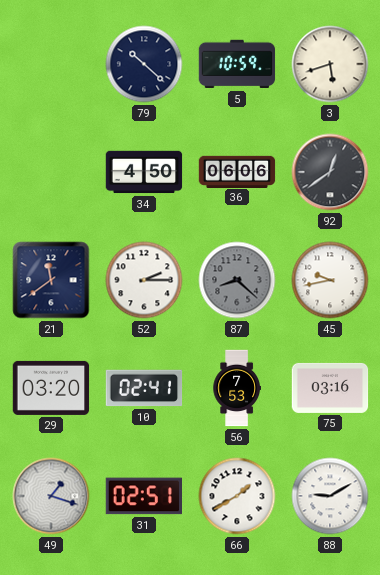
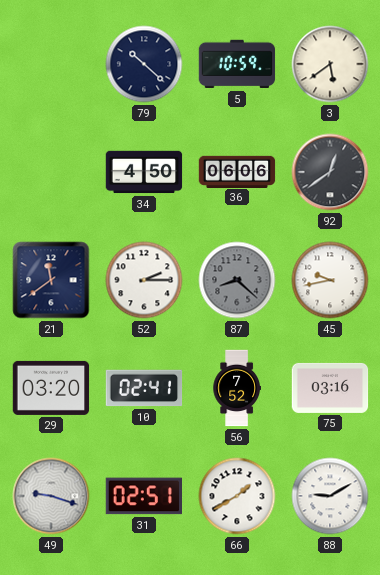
3: 5:42 -> 5:39
56: 7:53 -> 7:52
49: 1:18 -> 9:18
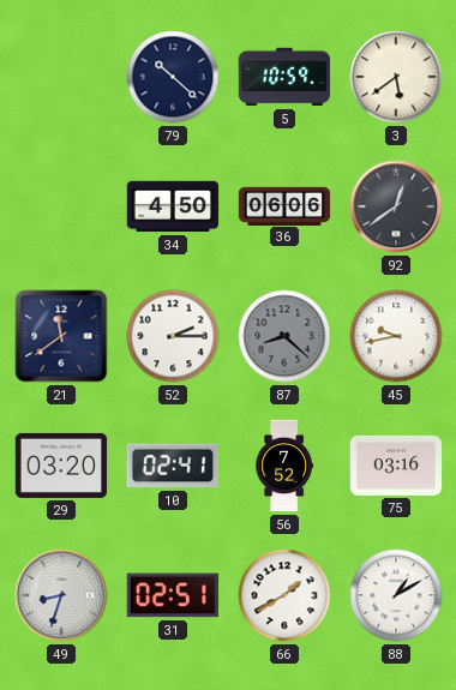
49: 9:18 -> 8:33
88: 9:10 -> 1:10
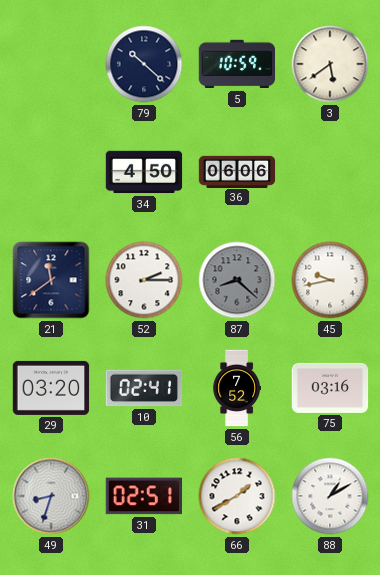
92: 12:39 -> none
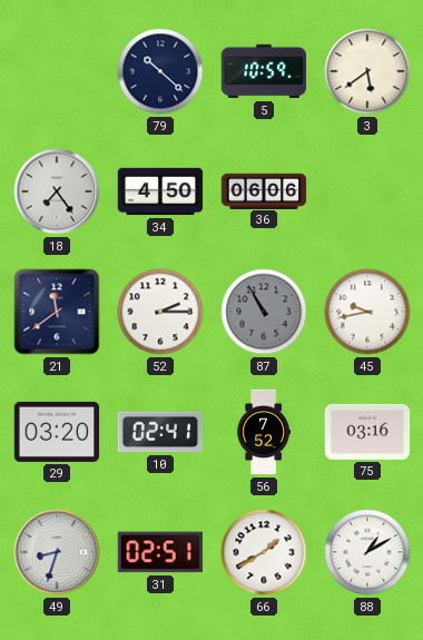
18: none -> 7:24
87: 8:22 -> 10:55
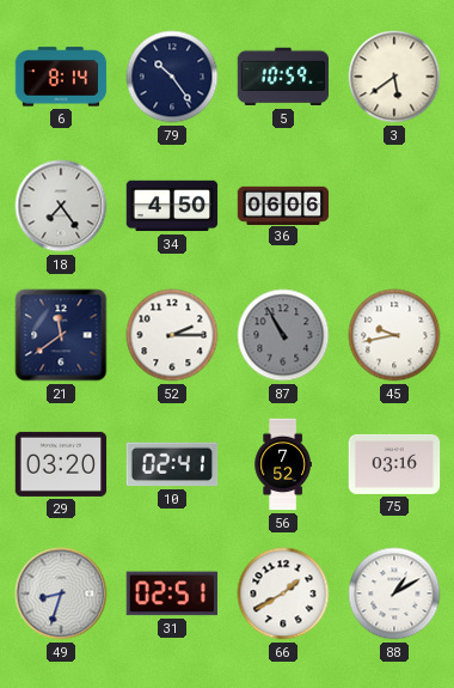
6: none -> 8:14
79: 10:22 -> 10:24
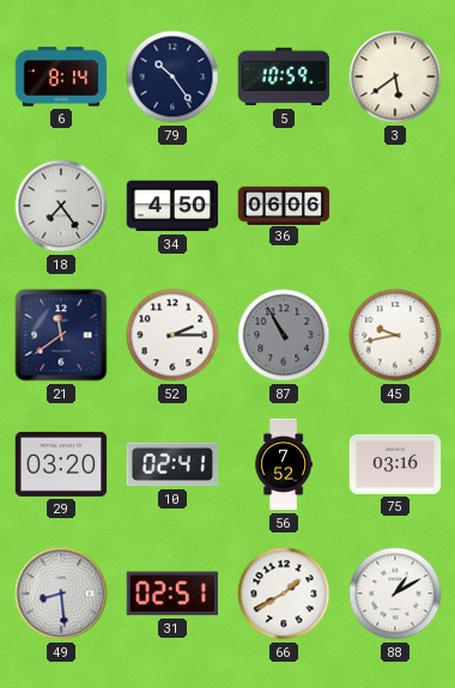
49: 8:33 -> 8:29
